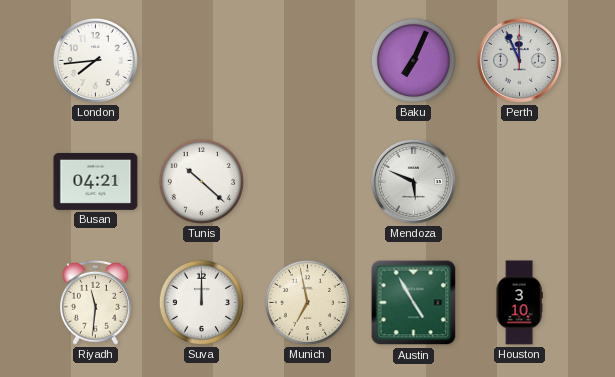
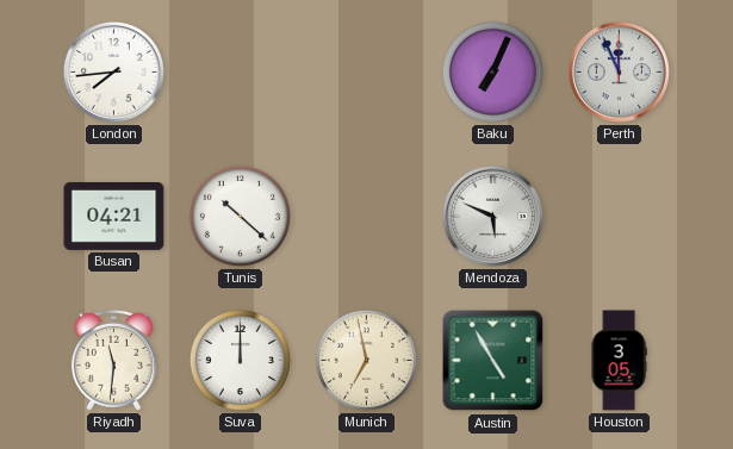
Houston: 3:10 -> 3:05
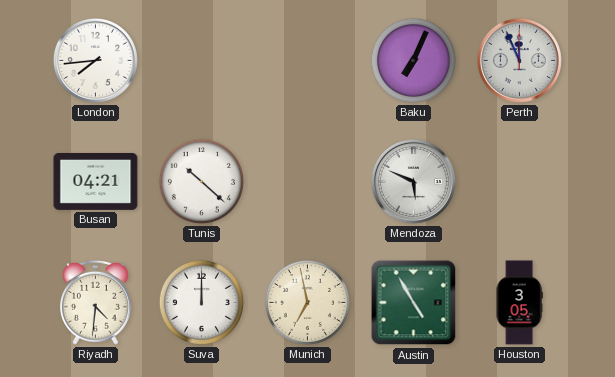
Riyadh: 11:31 -> 4:31
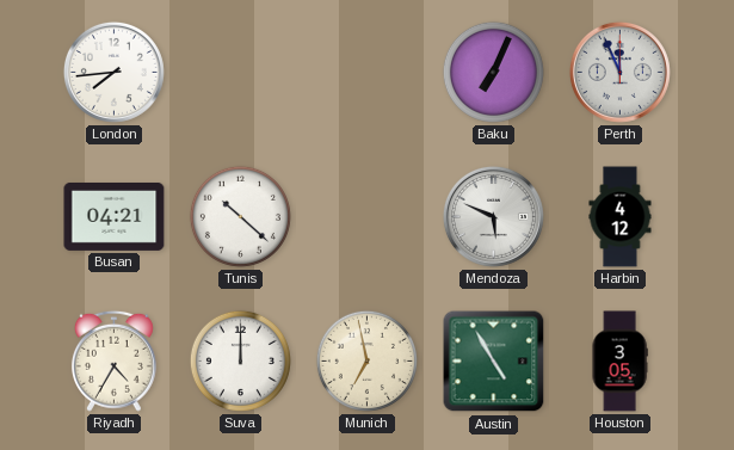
Harbin: none -> 4:12
Riyadh: 4:31 -> 4:35
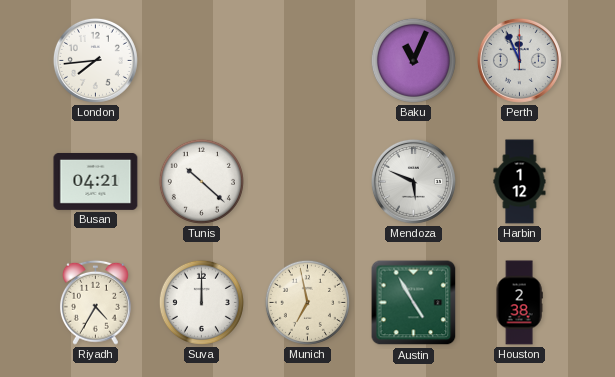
Baku: 7:04 -> 11:04
Harbin: 4:12 -> 1:12
Houston: 3:05 -> 2:38
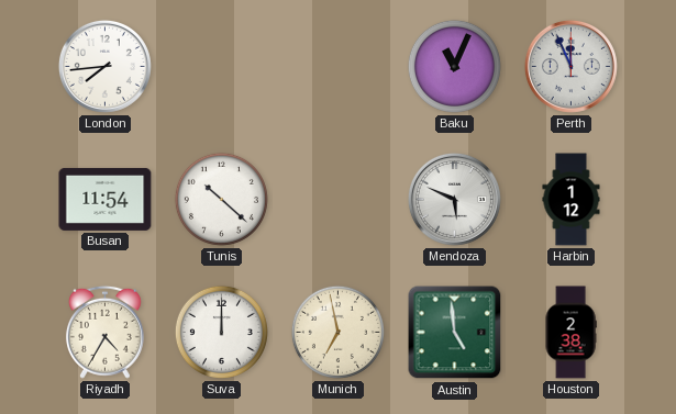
Busan: 04:21 -> 11:54
Austin: 4:55 -> 4:59
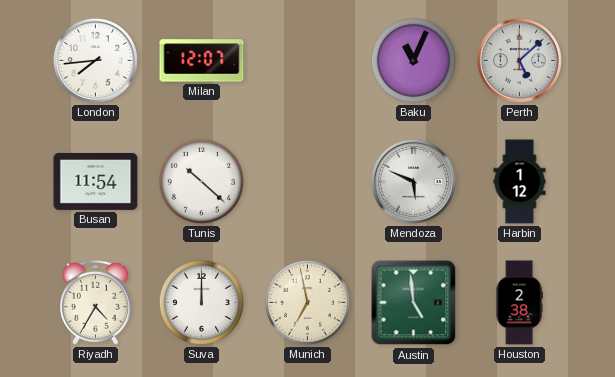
Milan: none -> 12:07
Perth: 11:56 -> 5:08
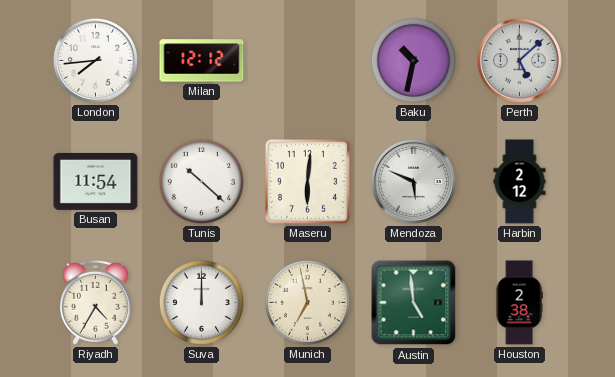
Milan: 12:07 -> 12:12
Baku: 11:04 -> 10:32
Maseru: none -> 6:01
Harbin: 1:12 -> 2:12
